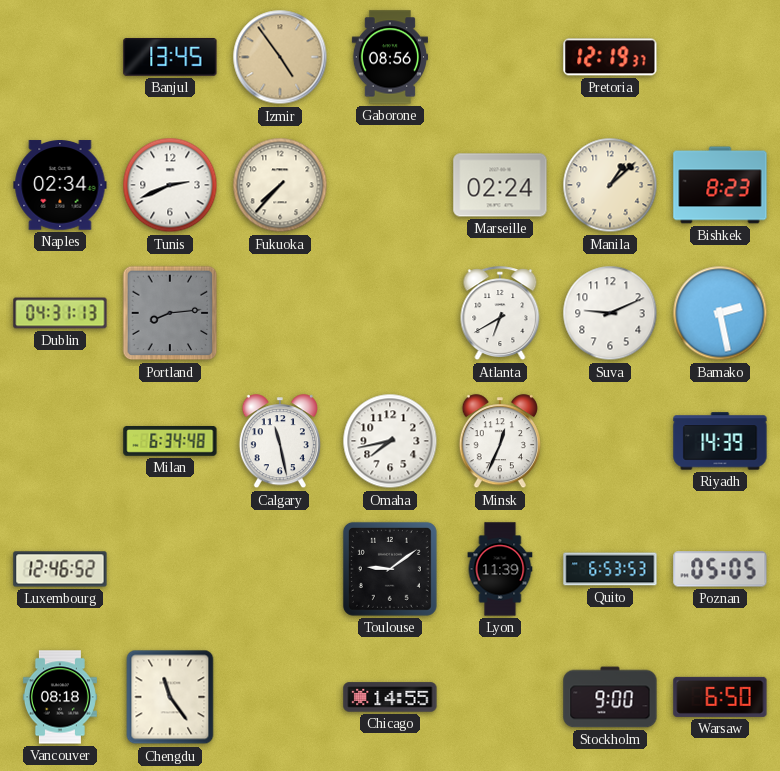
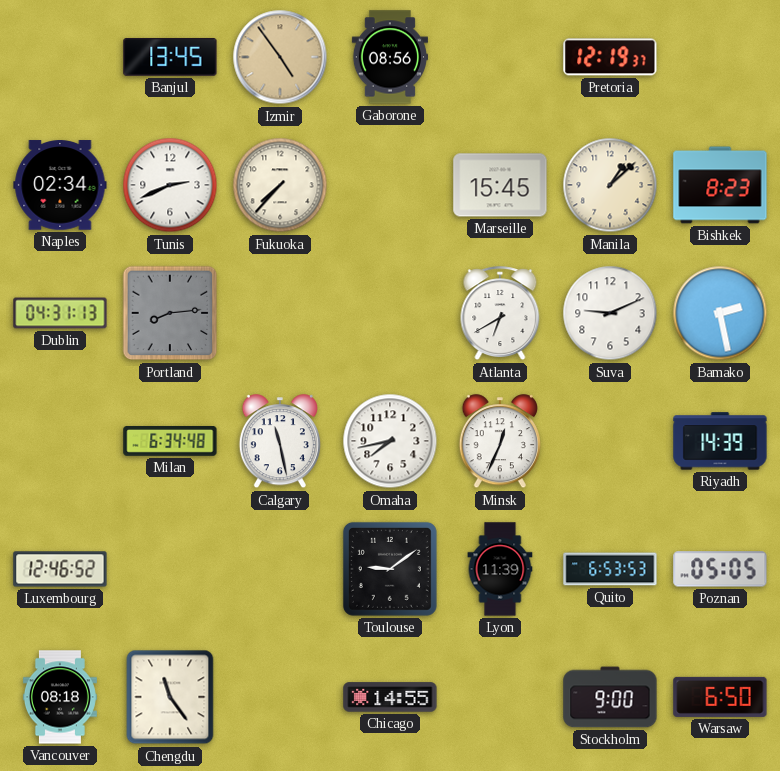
Marseille: 02:24 -> 15:45
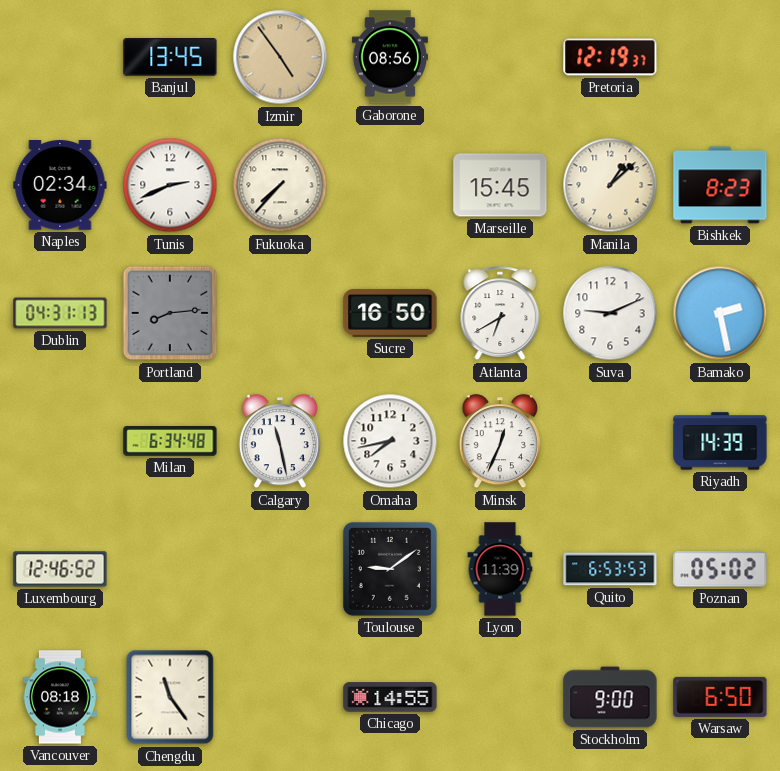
Sucre: none -> 16:50
Poznan: 05:05 -> 05:02
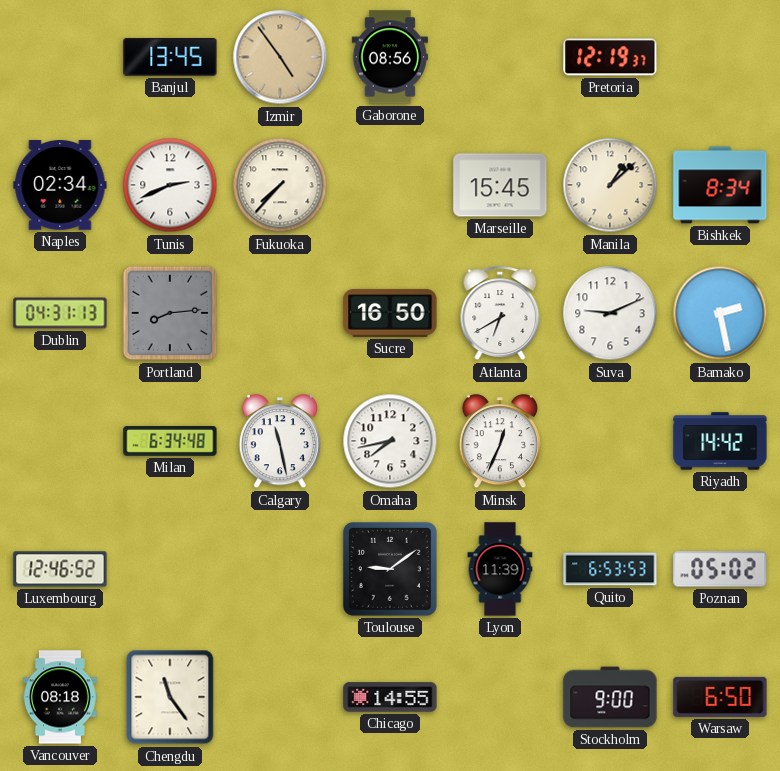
Bishkek: 8:23 -> 8:34
Riyadh: 14:39 -> 14:42
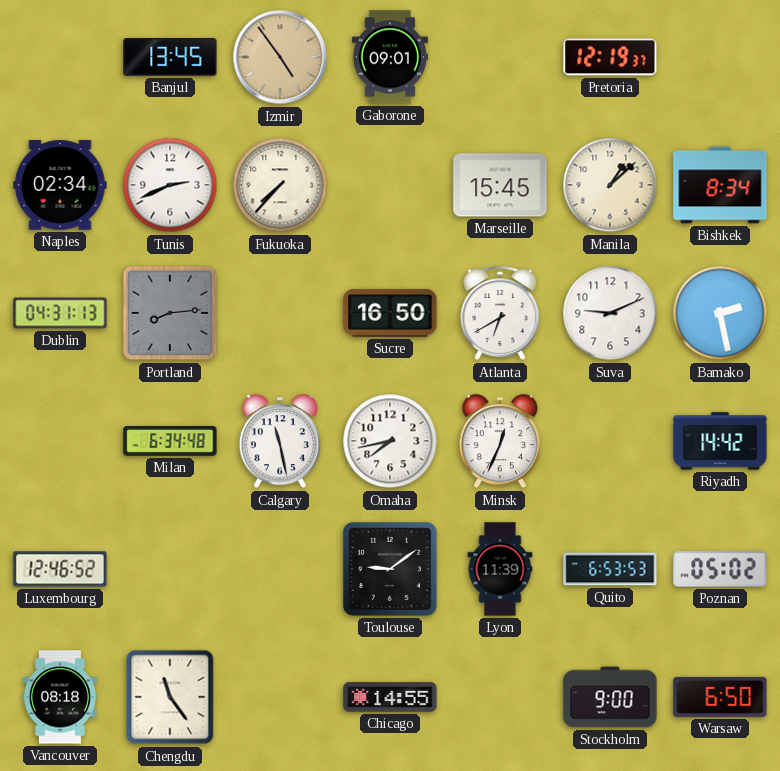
Gaborone: 08:56 -> 09:01
